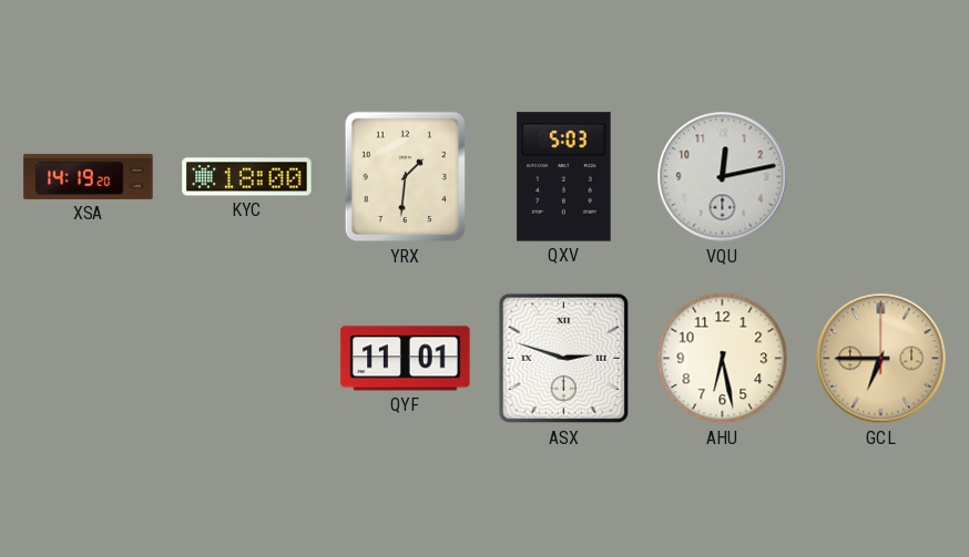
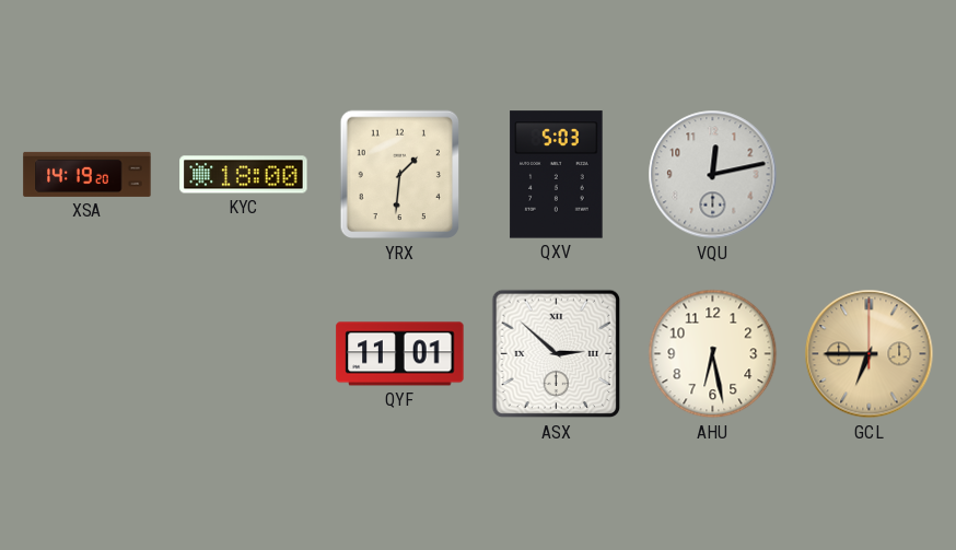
ASX: 2:48 -> 2:52
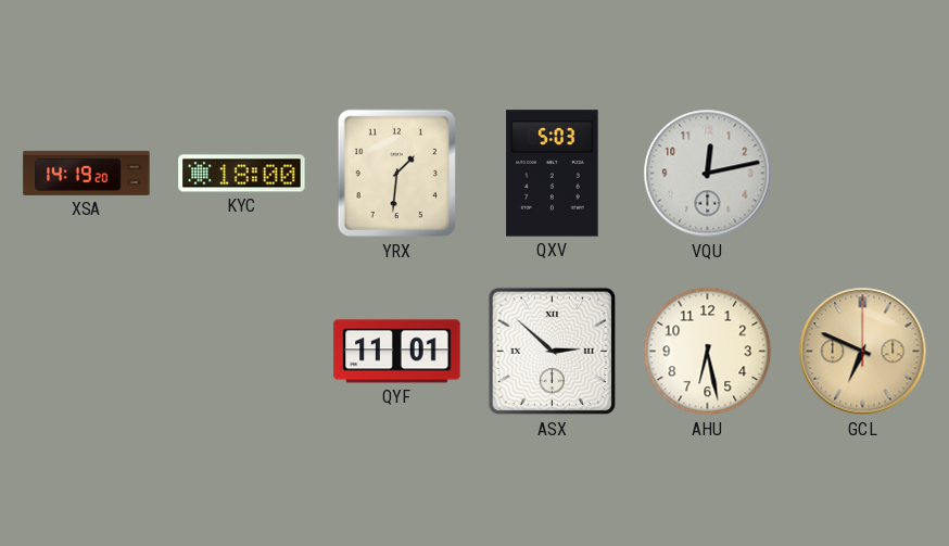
GCL: 6:45 -> 6:49
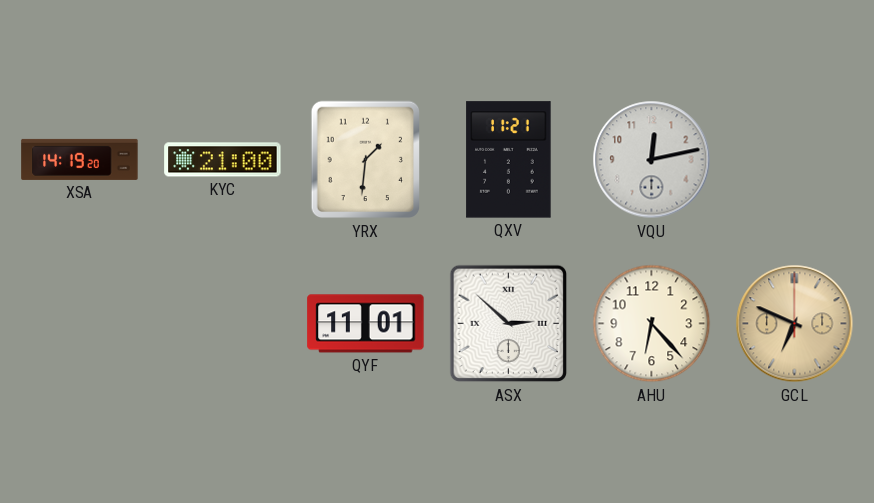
KYC: 18:00 -> 21:00
QXV: 5:03 -> 11:21
AHU: 6:28 -> 6:23
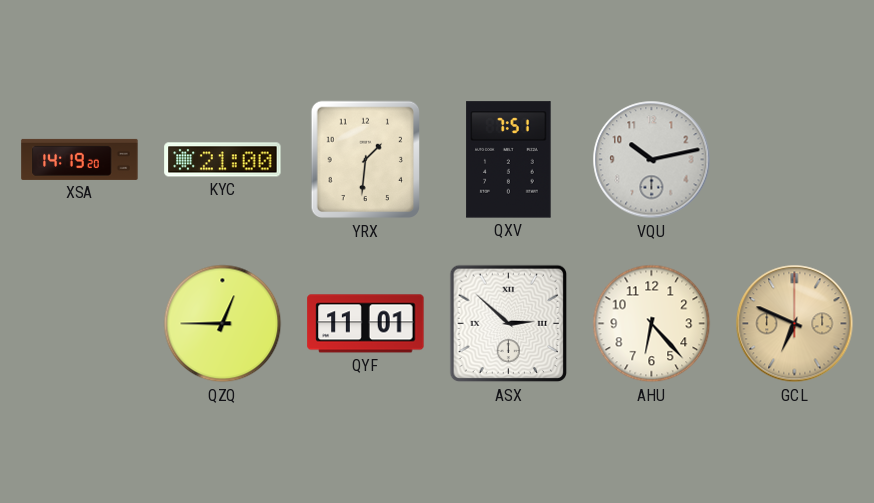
QXV: 11:21 -> 7:51
VQU: 12:13 -> 10:13
QZQ: none -> 12:45
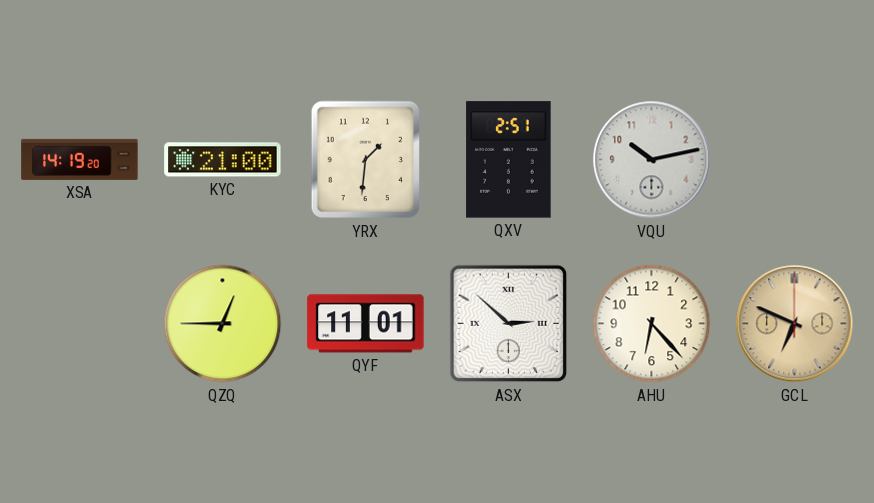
QXV: 7:51 -> 2:51
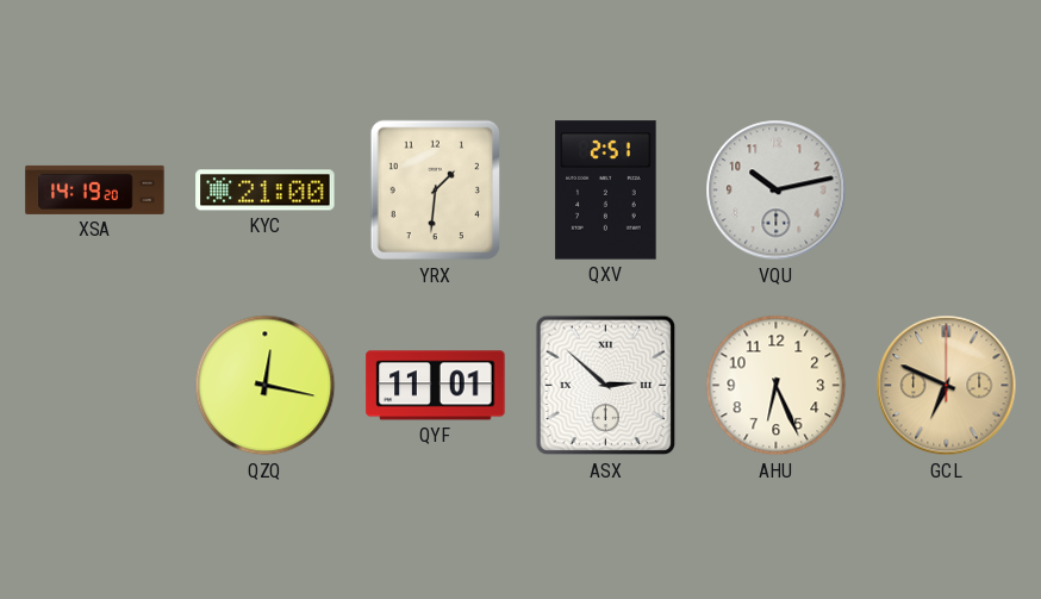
QZQ: 12:45 -> 12:17
AHU: 6:23 -> 6:26
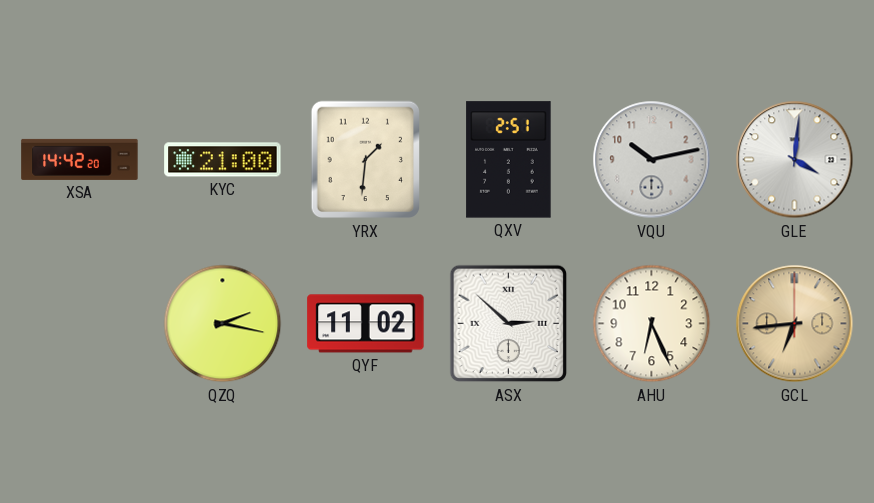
XSA: 14:19 -> 14:42
GLE: none -> 4:01
QZQ: 12:17 -> 2:17
QYF: 11:01 -> 11:02
GCL: 6:49 -> 6:44
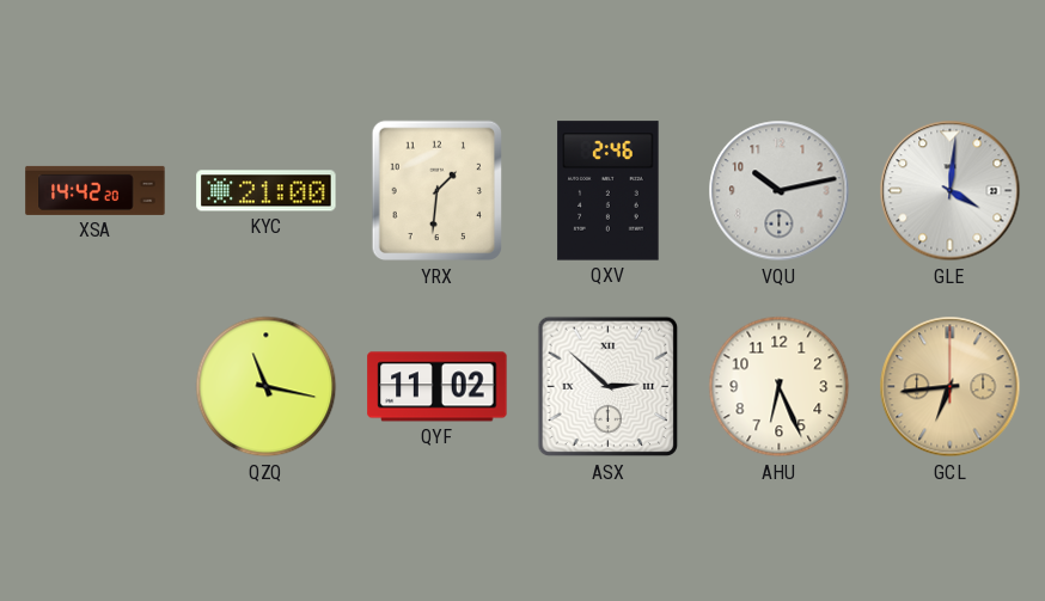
QXV: 2:51 -> 2:46
QZQ: 2:17 -> 11:17
